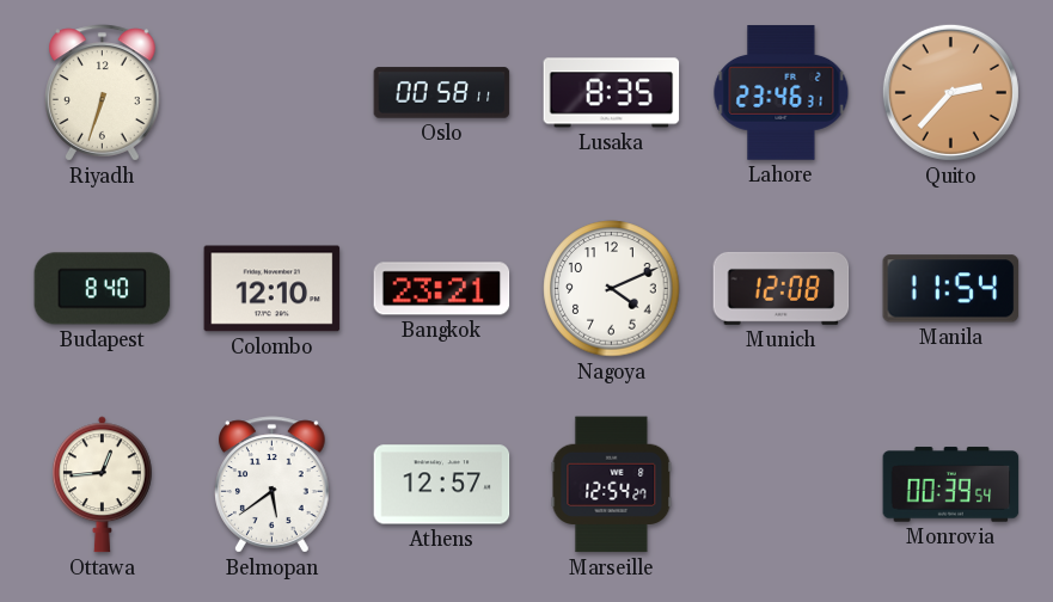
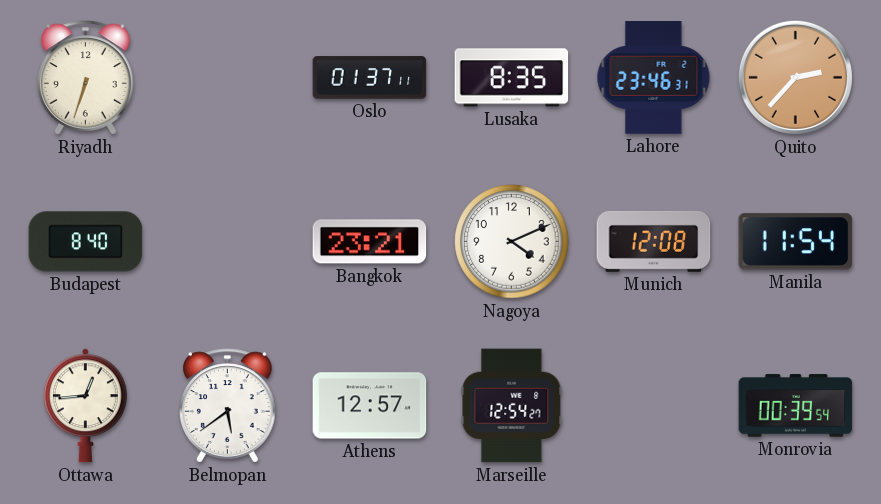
Oslo: 00:58 -> 01:37
Colombo: 12:10 -> none
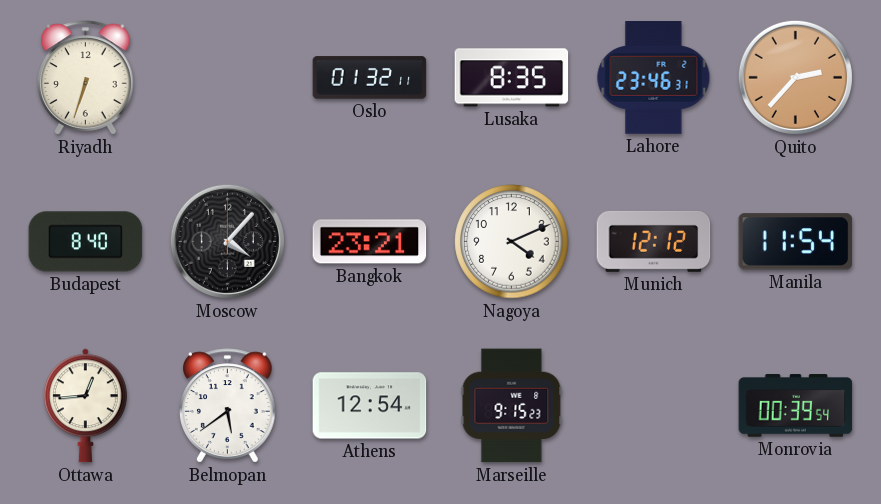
Oslo: 01:37 -> 01:32
Moscow: none -> 4:07
Munich: 12:08 -> 12:12
Athens: 12:57 -> 12:54
Marseille: 12:54 -> 9:15
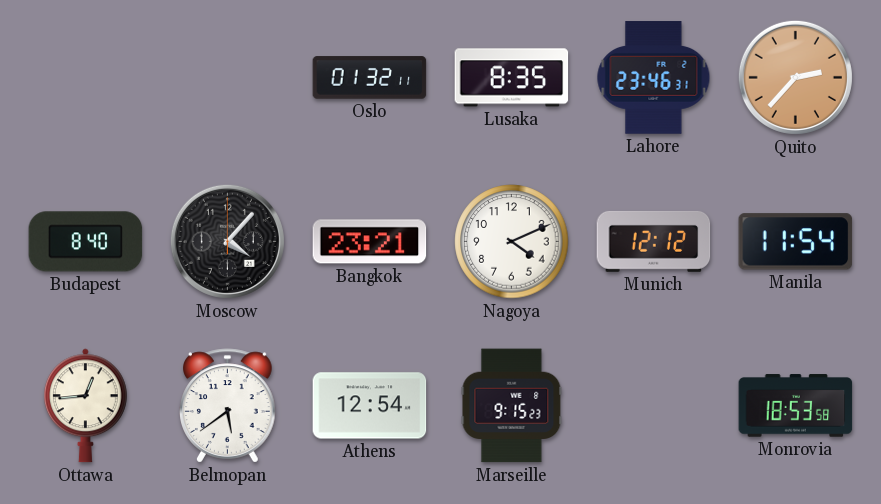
Riyadh: 6:33 -> none
Monrovia: 00:39 -> 18:53
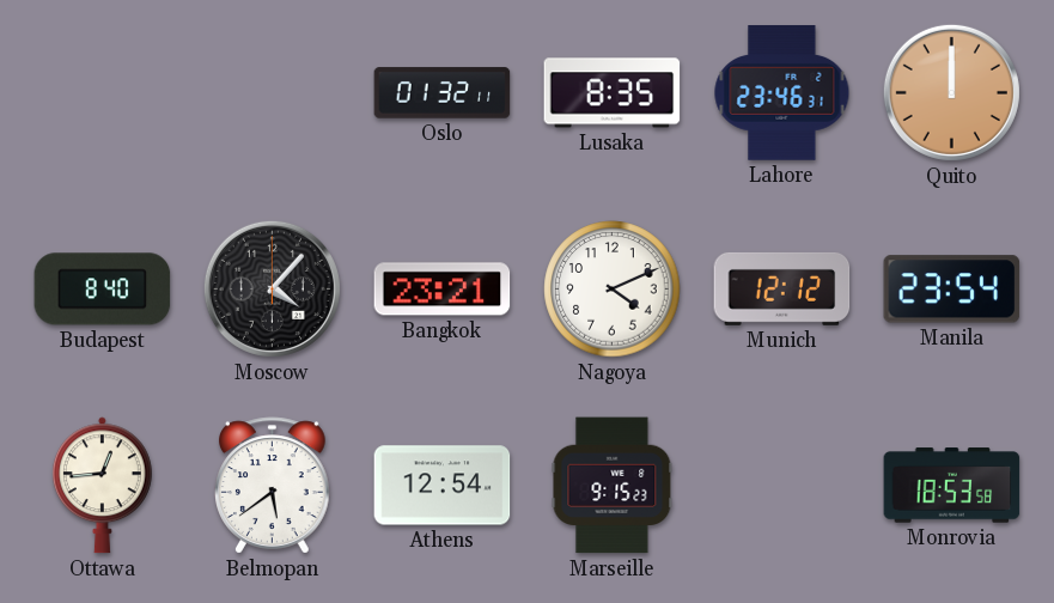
Quito: 2:37 -> 12:00
Manila: 11:54 -> 23:54
